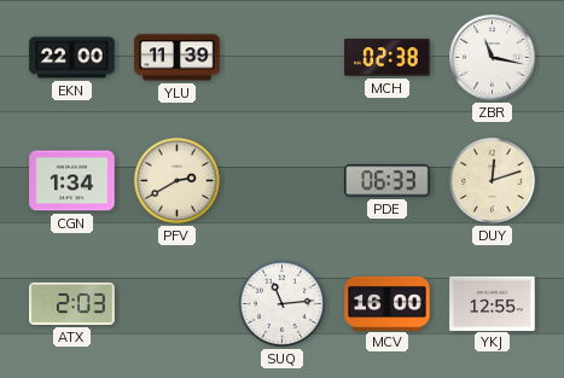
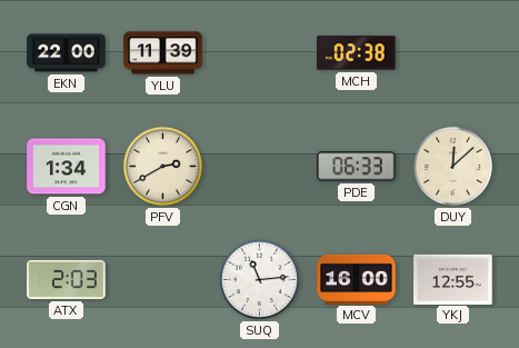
ZBR: 11:17 -> none
DUY: 12:12 -> 12:08
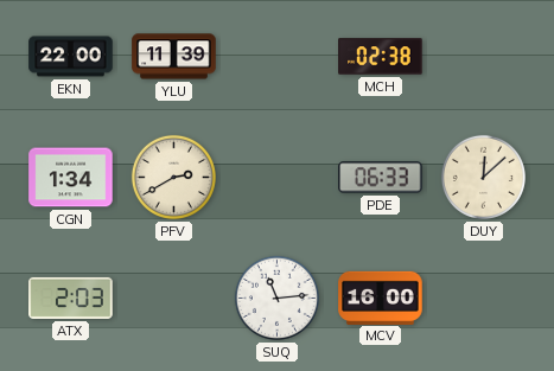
YKJ: 12:55 -> none
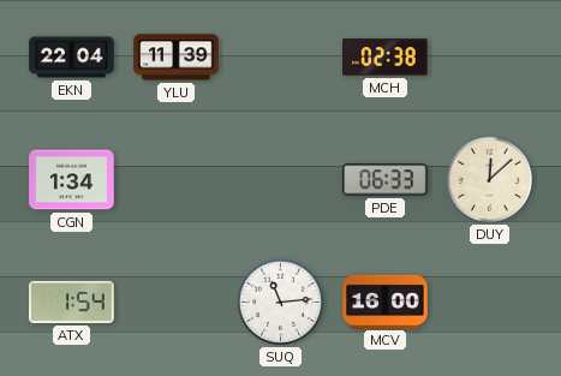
EKN: 22:00 -> 22:04
PFV: 2:40 -> none
ATX: 2:03 -> 1:54
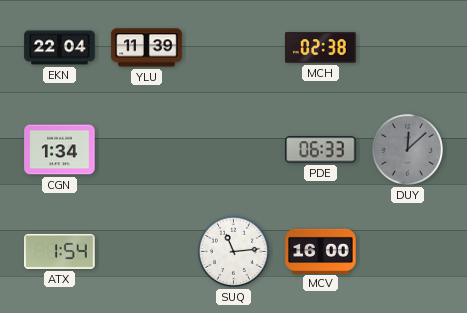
DUY dial: cream -> grey
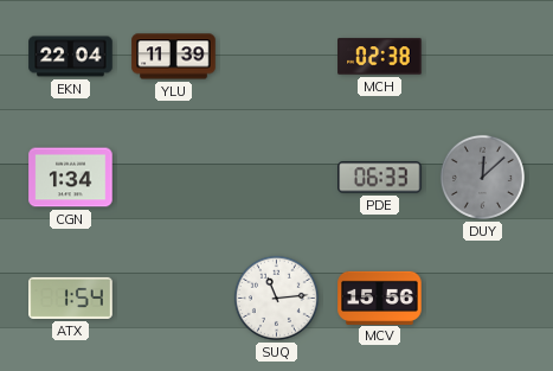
MCV: 16:00 -> 15:56
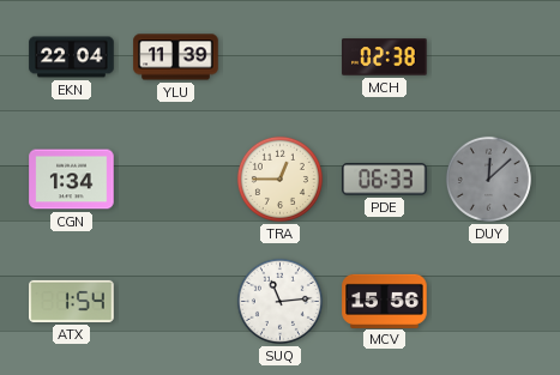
TRA: none -> 12:45
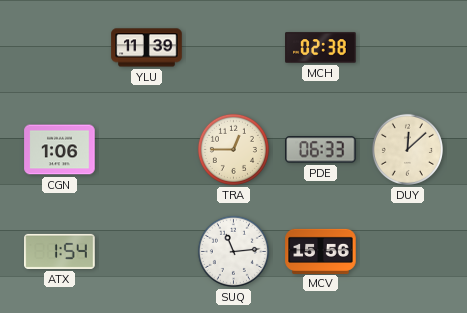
EKN: 22:04 -> none
CGN: 1:34 -> 1:06
DUY dial: grey -> cream
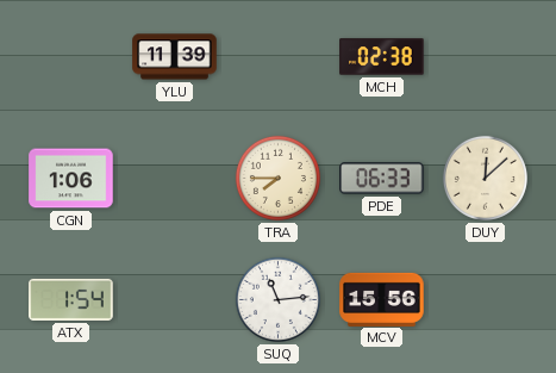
TRA: 12:45 -> 7:45
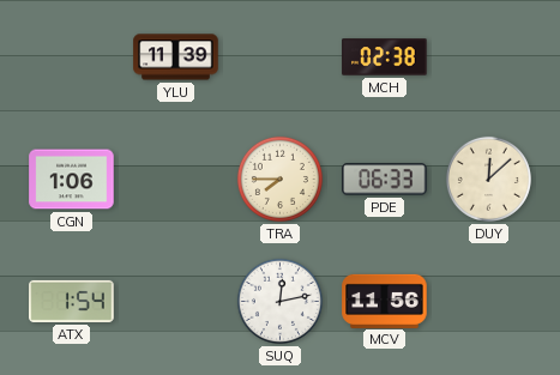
SUQ: 11:14 -> 12:13
MCV: 15:56 -> 11:56
